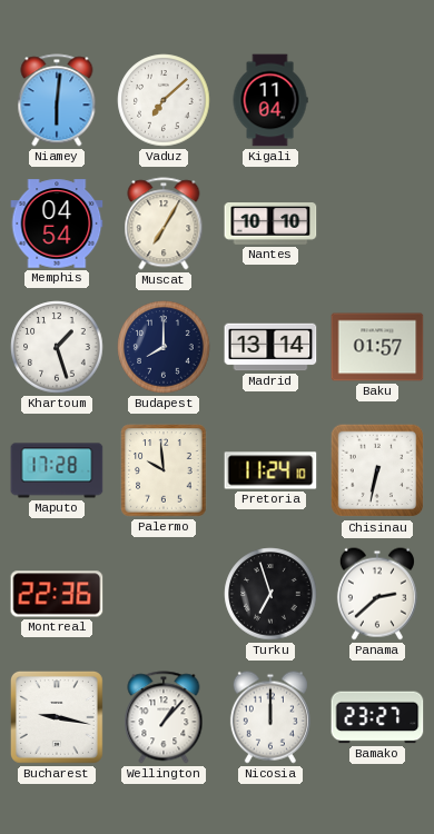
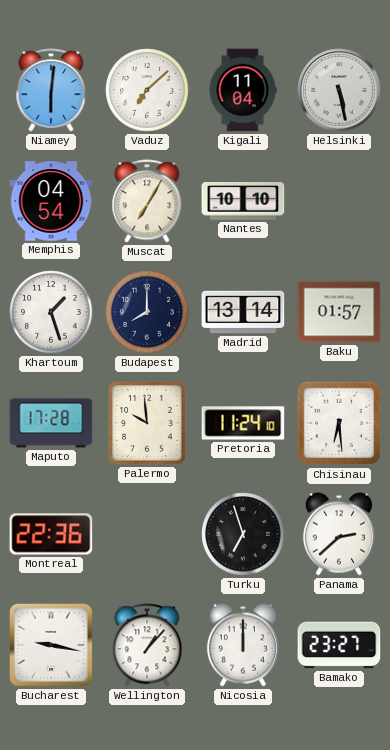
Helsinki: none -> 5:28
Chisinau: 6:32 -> 6:29
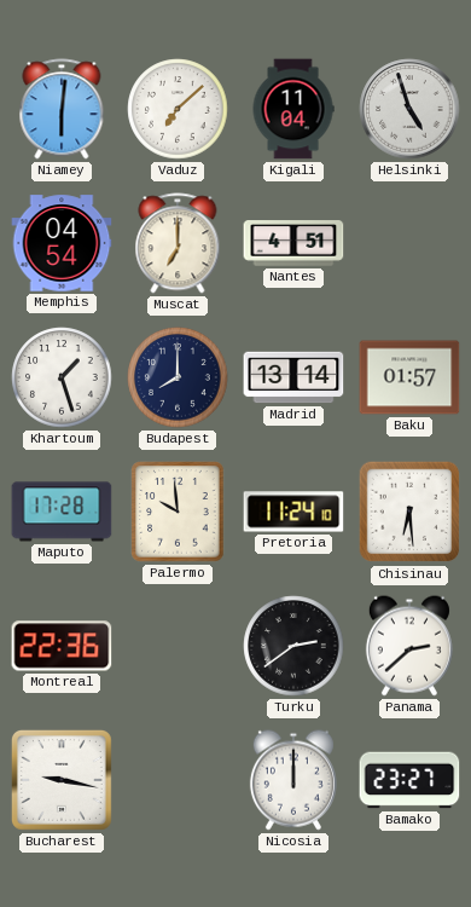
Helsinki: 5:28 -> 4:57
Muscat: 7:05 -> 7:00
Nantes: 10:10 -> 4:51
Turku: 6:57 -> 2:39
Wellington: 1:07 -> none
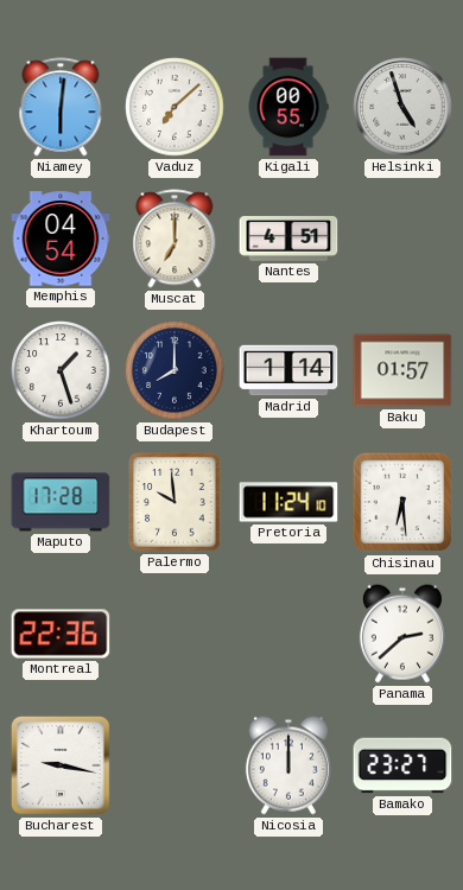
Kigali: 11:04 -> 00:55
Madrid: 13:14 -> 1:14
Turku: 2:39 -> none
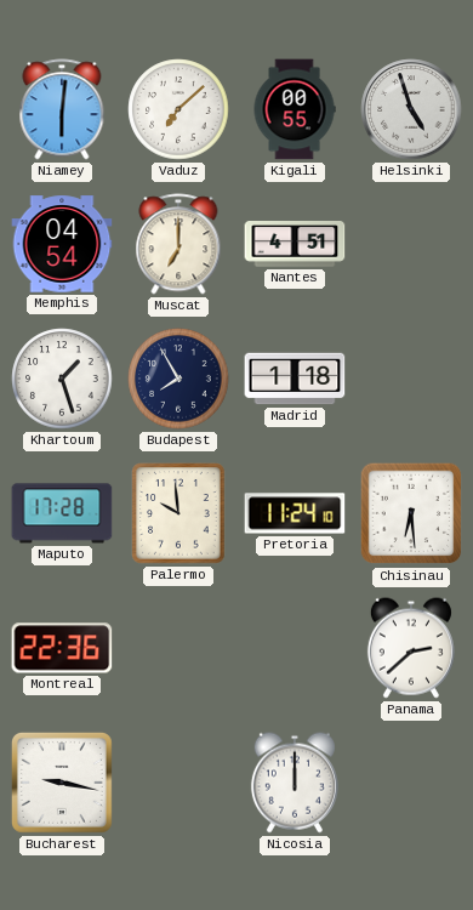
Budapest: 8:00 -> 7:55
Madrid: 1:14 -> 1:18
Baku: 01:57 -> none
Bamako: 23:27 -> none
